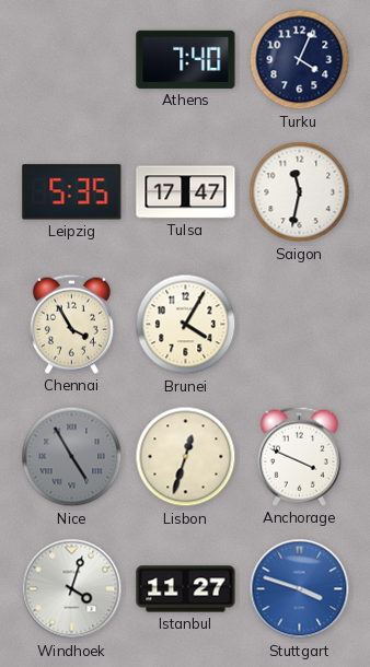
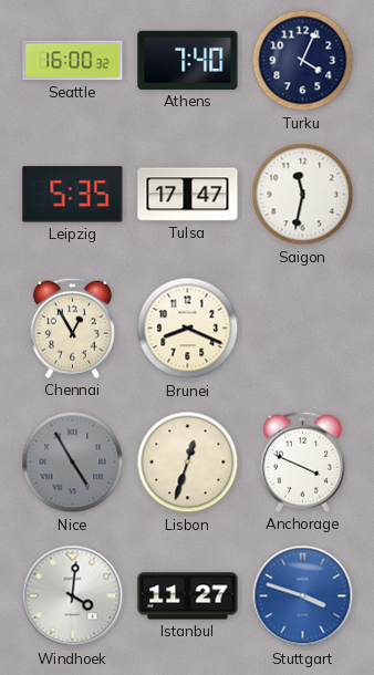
Seattle: none -> 16:00
Chennai: 3:55 -> 12:55
Brunei: 4:05 -> 8:19
Windhoek: 4:03 -> 4:01
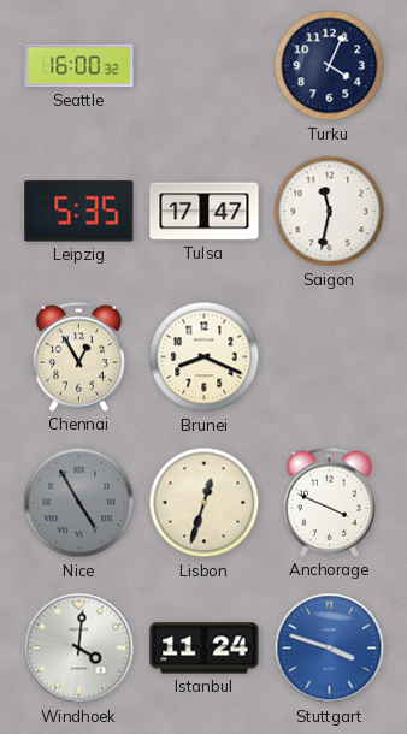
Athens: 7:40 -> none
Istanbul: 11:27 -> 11:24
